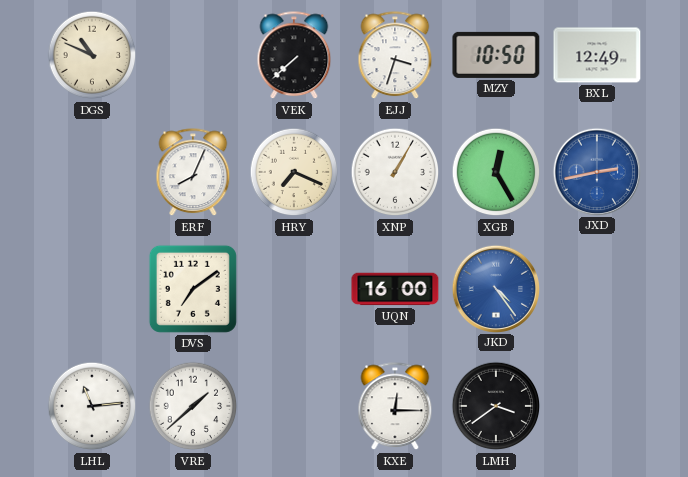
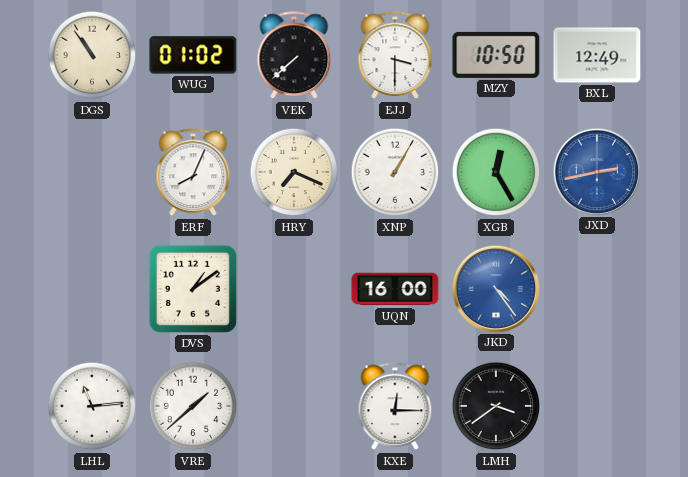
DGS: 10:49 -> 10:54
WUG: none -> 01:02
EJJ: 3:33 -> 3:30
DVS: 7:09 -> 1:09
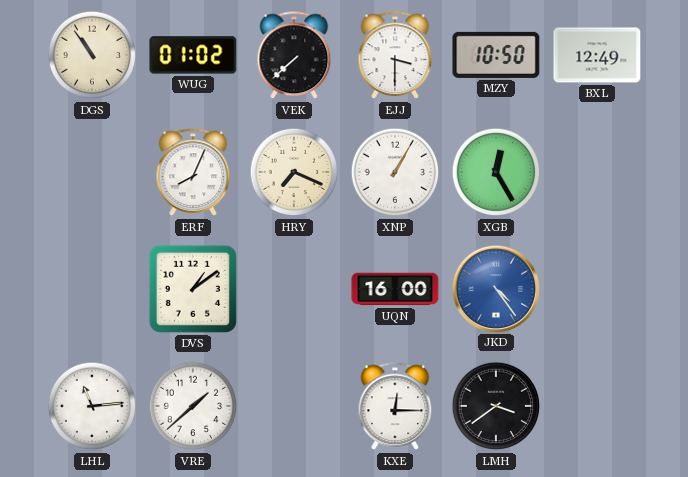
JXD: 2:43 -> none
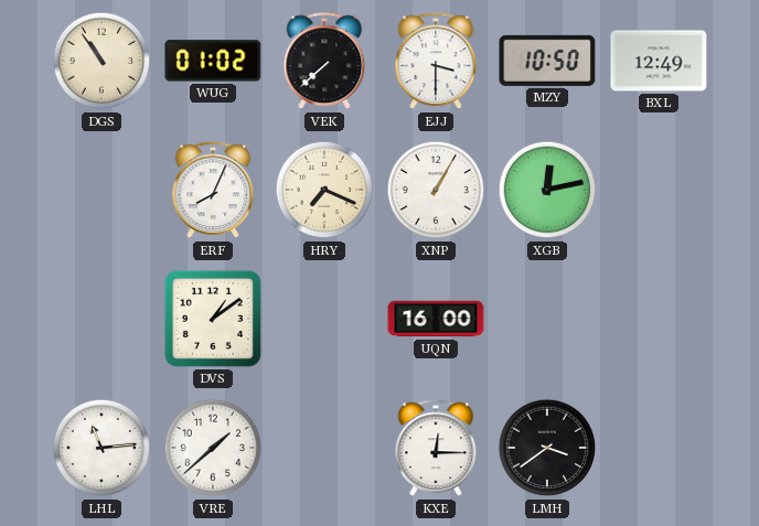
XGB: 12:25 -> 12:13
JKD: 4:24 -> none
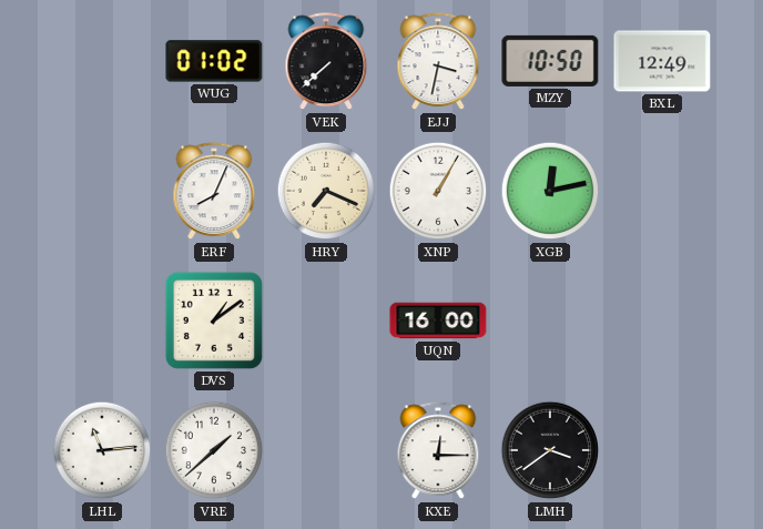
DGS: 10:54 -> none
EJJ: 3:30 -> 3:32
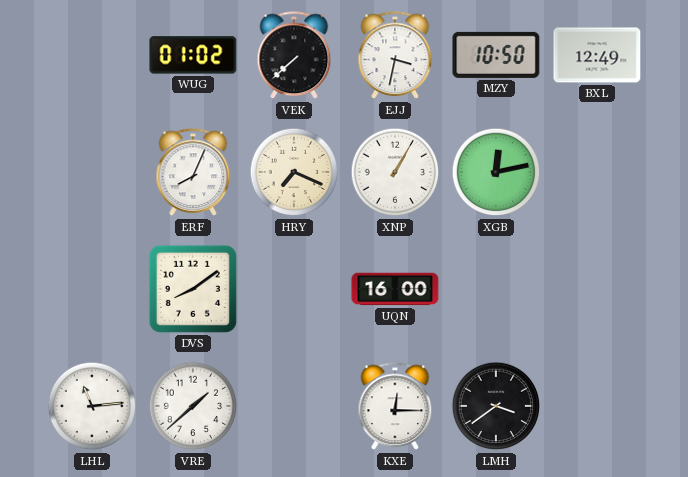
DVS: 1:09 -> 8:09
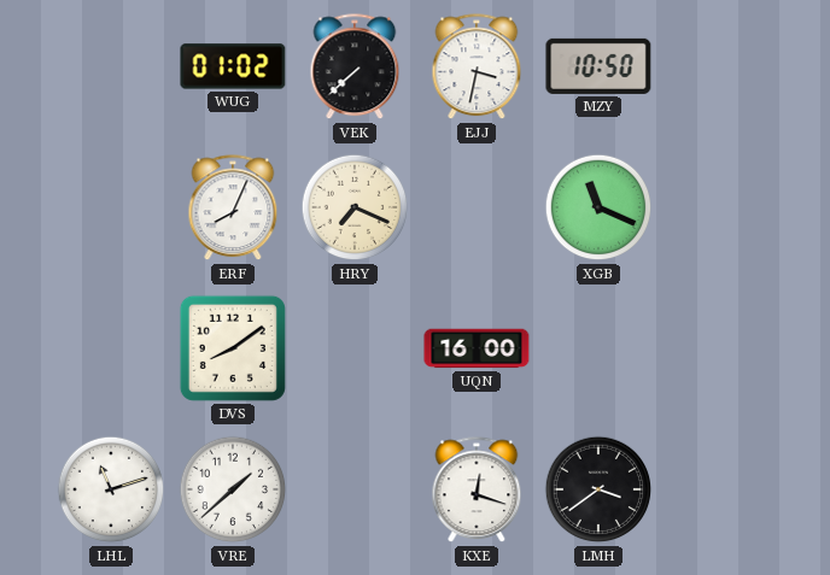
BXL: 12:49 -> none
XNP: 1:05 -> none
XGB: 12:13 -> 11:19
LHL: 11:14 -> 11:12
KXE: 12:15 -> 12:18
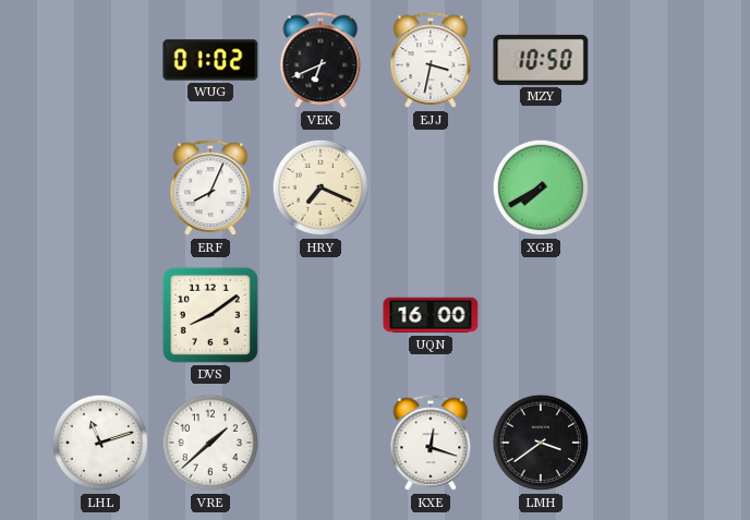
VEK: 7:38 -> 6:41
XGB: 11:19 -> 7:40
